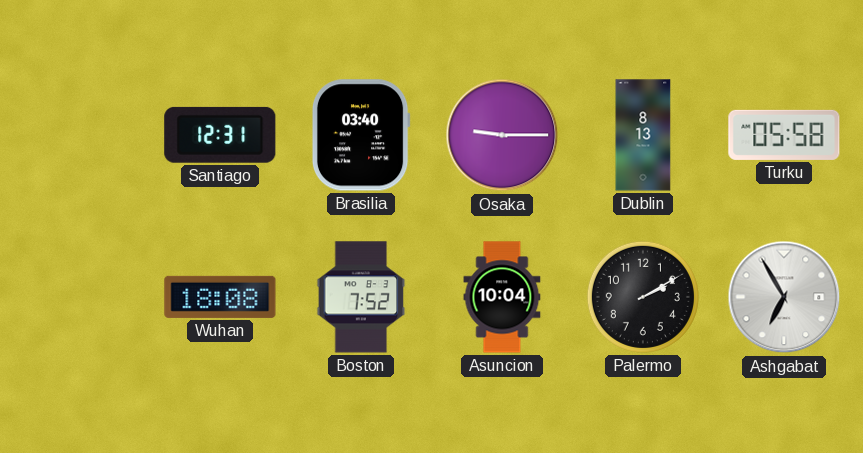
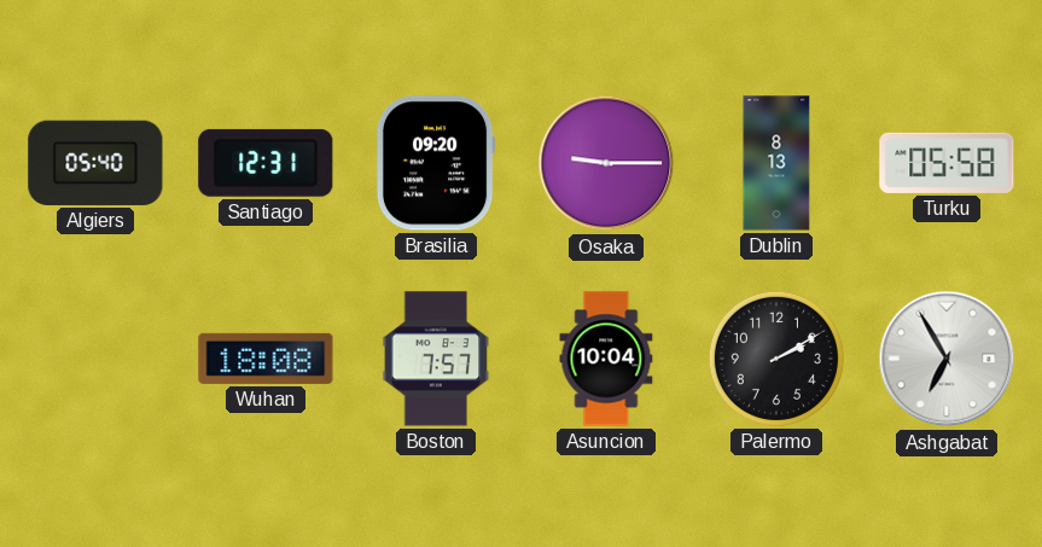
Algiers: none -> 05:40
Brasilia: 03:40 -> 09:20
Boston: 7:52 -> 7:57
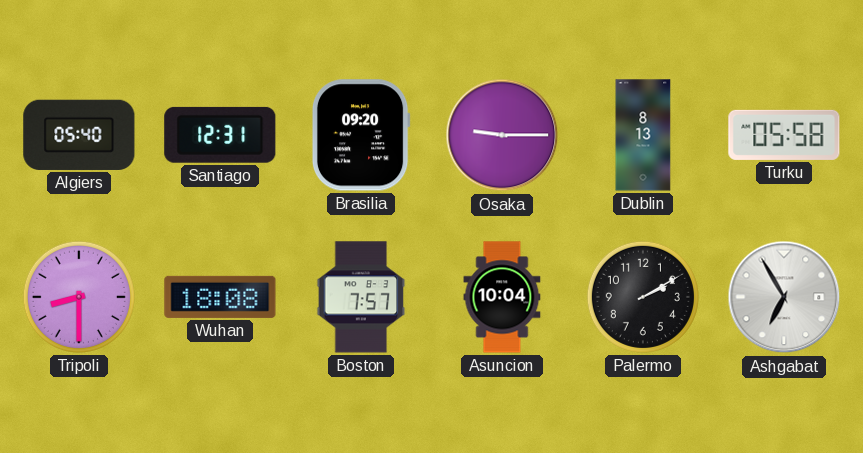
Tripoli: none -> 8:30
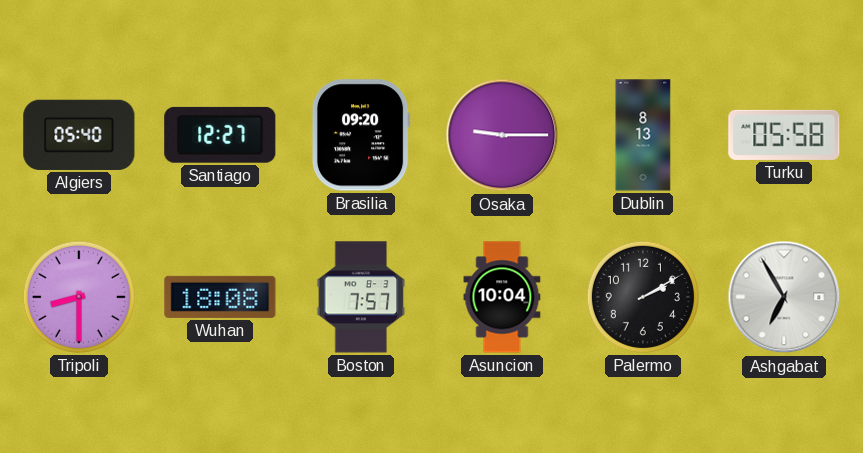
Santiago: 12:31 -> 12:27
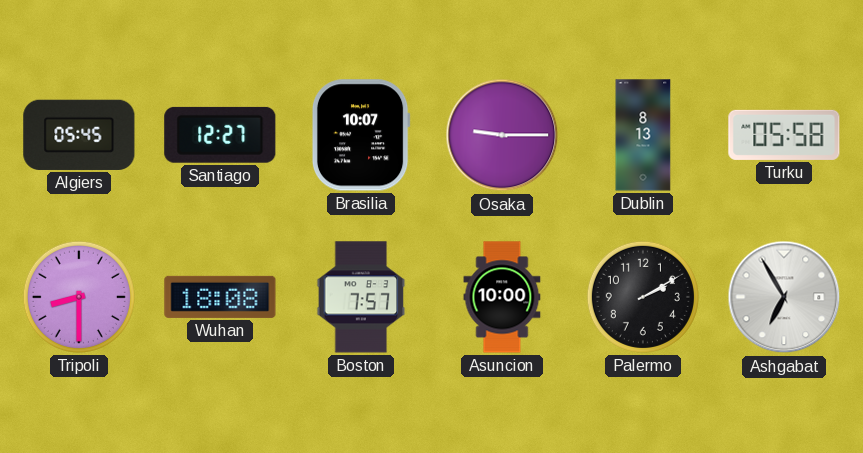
Algiers: 05:40 -> 05:45
Brasilia: 09:20 -> 10:07
Asuncion: 10:04 -> 10:00
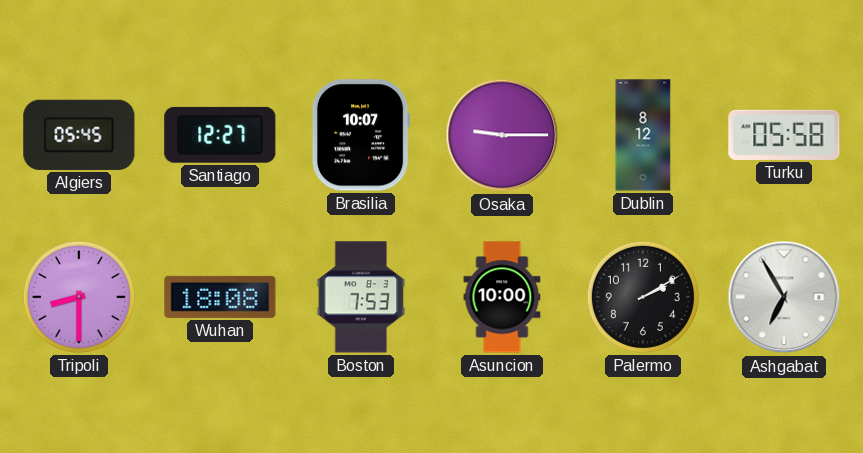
Dublin: 8:13 -> 8:12
Boston: 7:57 -> 7:53
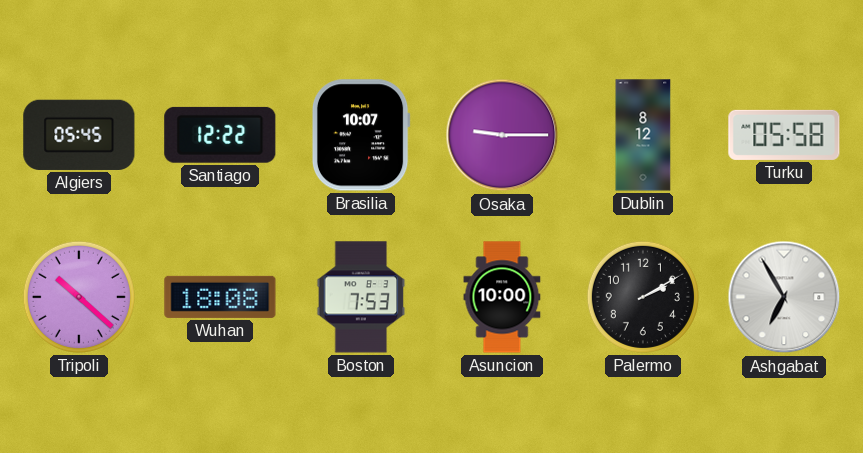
Santiago: 12:27 -> 12:22
Tripoli: 8:30 -> 10:22
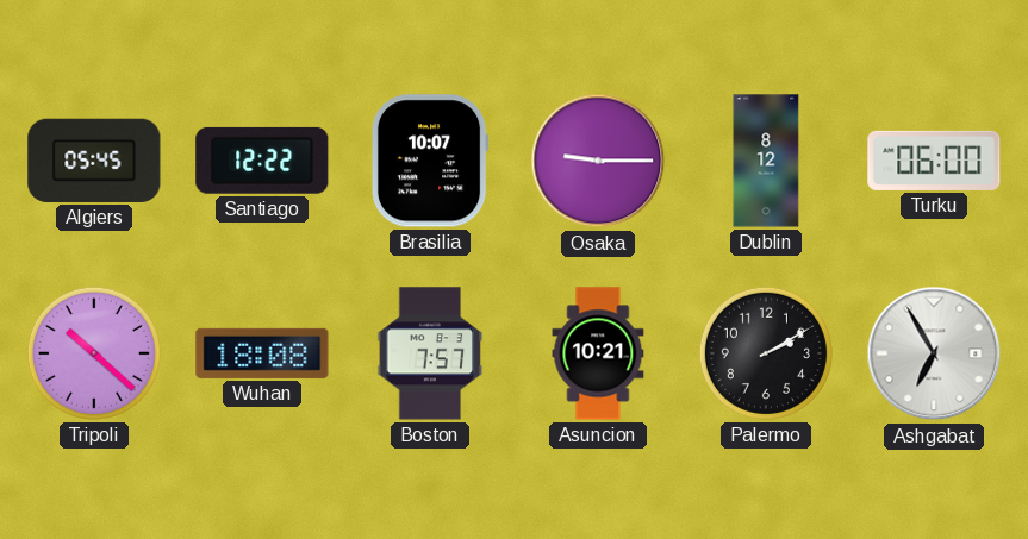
Turku: 05:58 -> 06:00
Boston: 7:53 -> 7:57
Asuncion: 10:00 -> 10:21
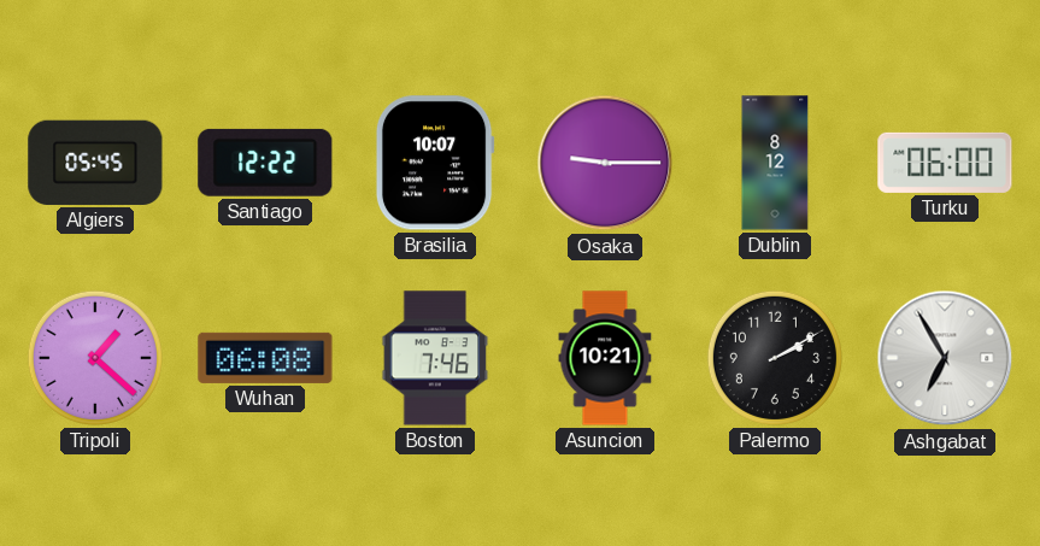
Tripoli: 10:22 -> 1:22
Wuhan: 18:08 -> 06:08
Boston: 7:57 -> 7:46
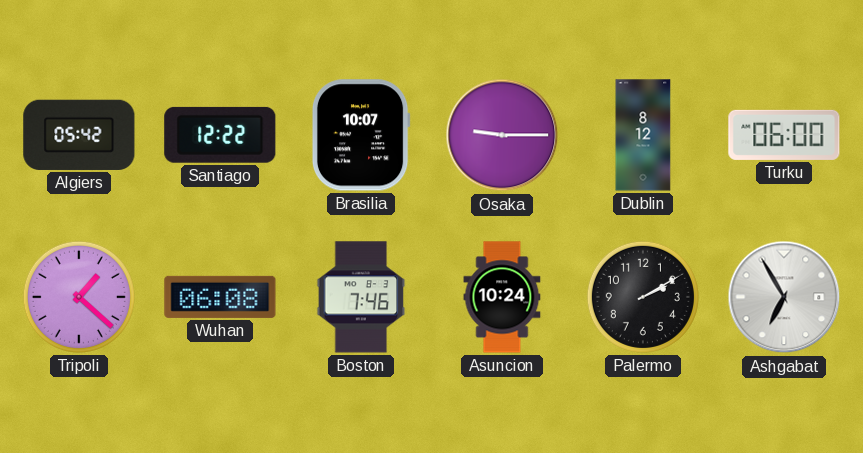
Algiers: 05:45 -> 05:42
Asuncion: 10:21 -> 10:24
